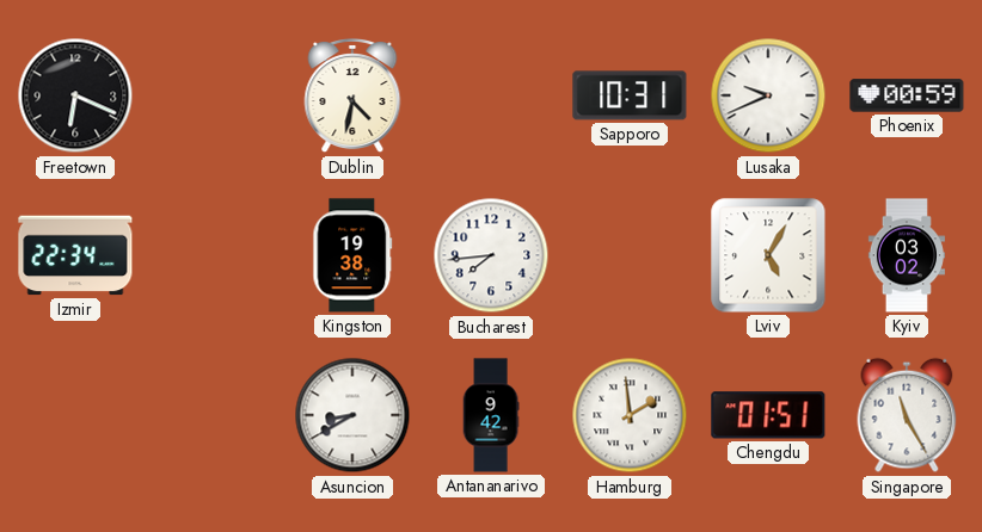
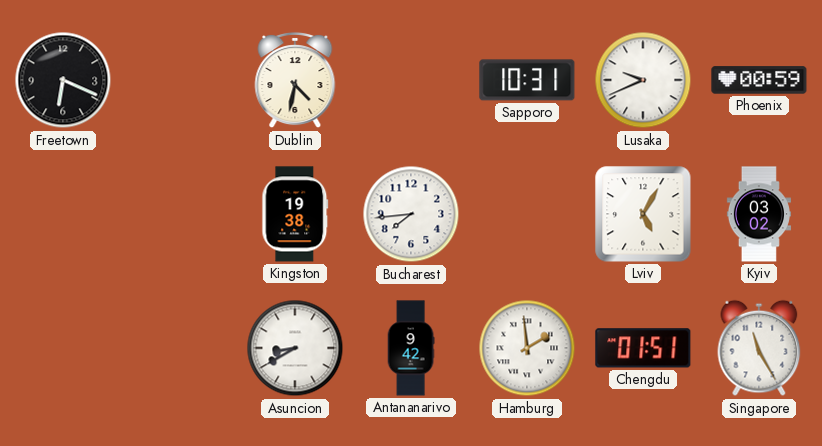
Izmir: 22:34 -> none
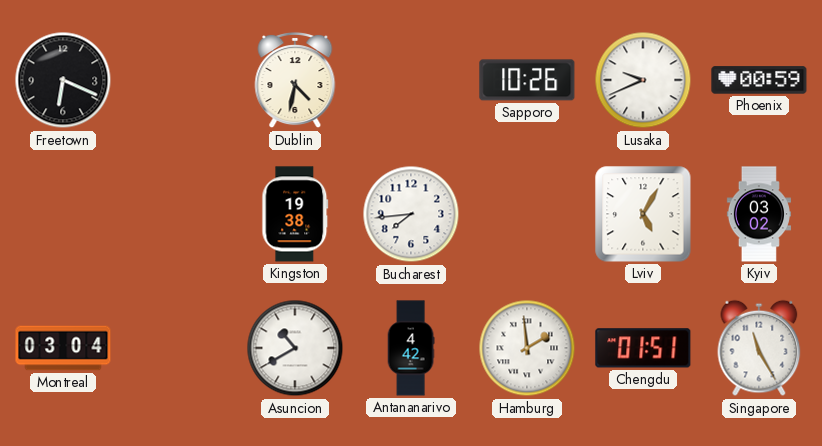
Sapporo: 10:31 -> 10:26
Montreal: none -> 03:04
Asuncion: 8:40 -> 10:40
Antananarivo: 9:42 -> 4:42
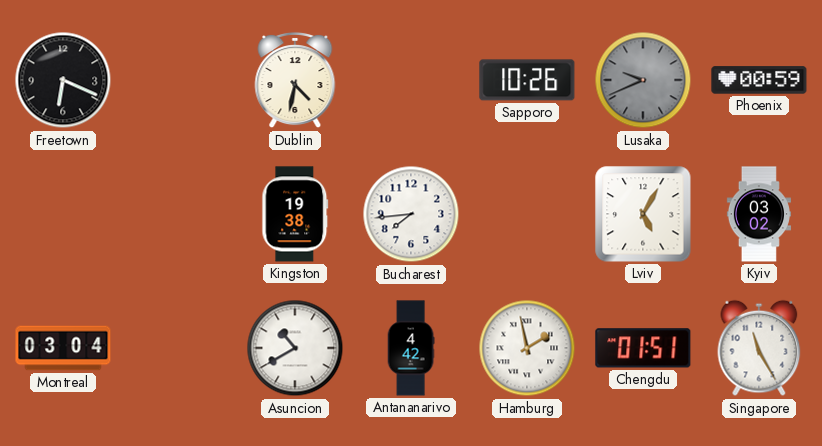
Lusaka dial: white -> grey
Hamburg: 1:59 -> 1:58
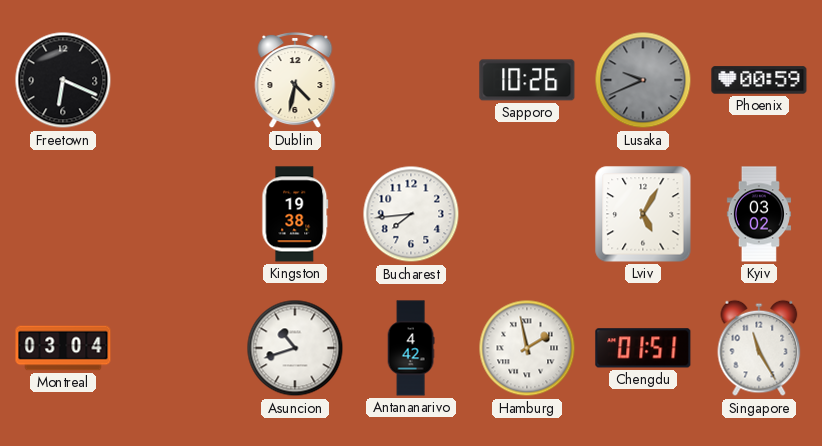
Asuncion: 10:40 -> 10:42
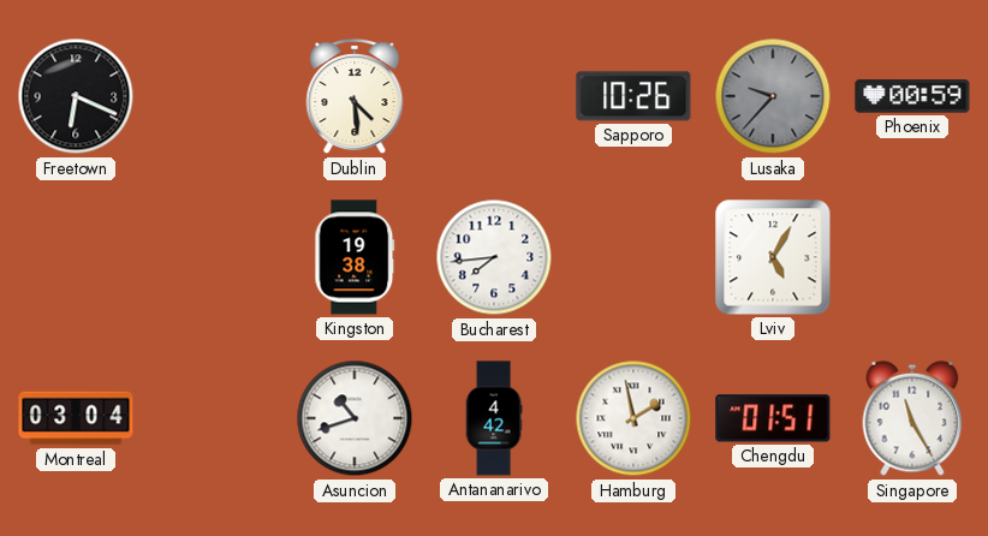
Dublin: 4:32 -> 4:29
Lusaka: 9:41 -> 9:37
Kyiv: 03:02 -> none
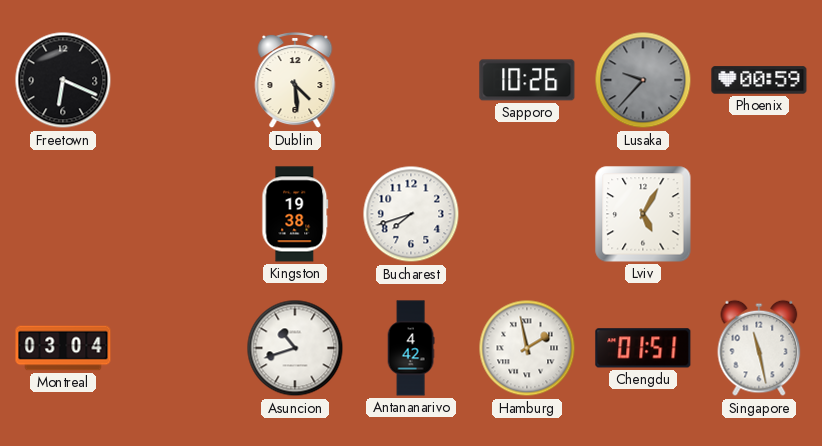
Bucharest: 7:44 -> 7:42
Singapore: 11:25 -> 11:28
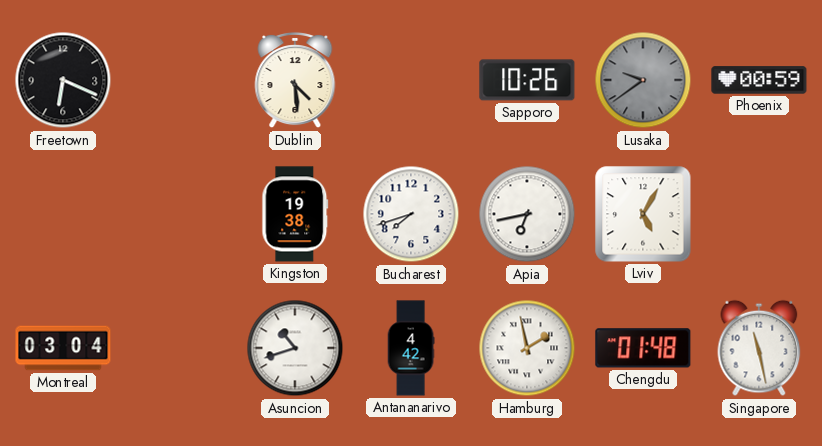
Lusaka: 9:37 -> 9:39
Apia: none -> 6:43
Chengdu: 01:51 -> 01:48
